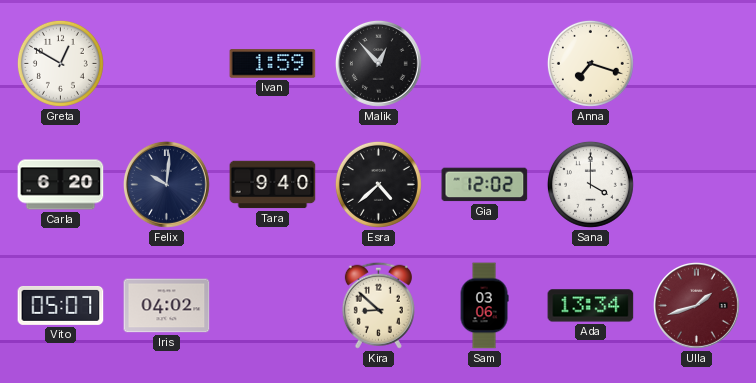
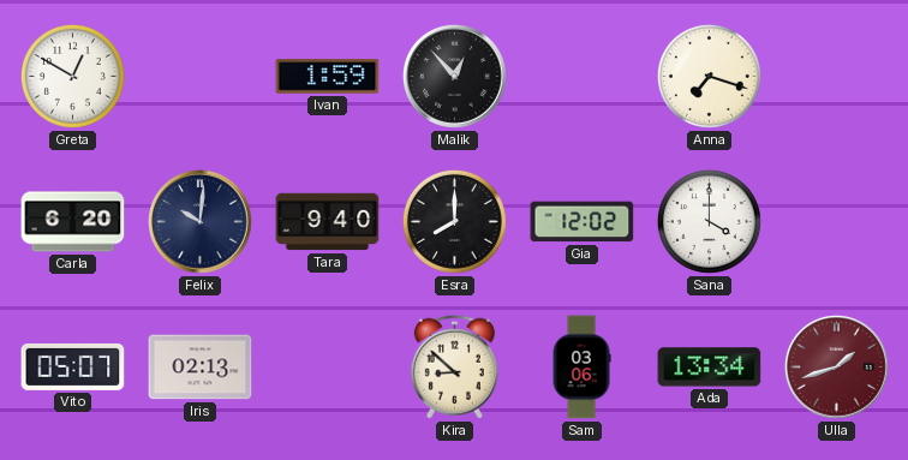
Esra: 4:38 -> 8:00
Iris: 04:02 -> 02:13
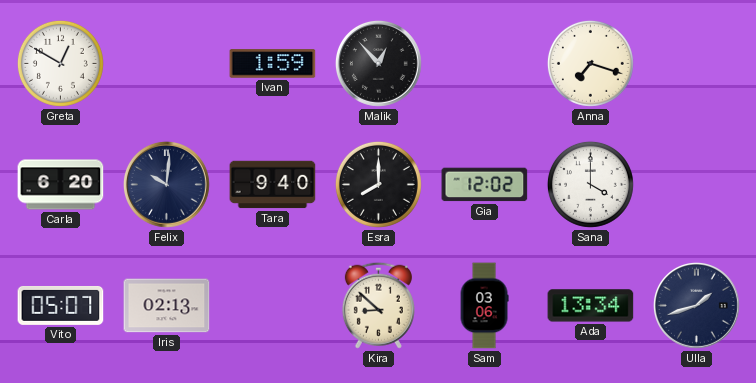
Ulla dial: burgundy -> navy
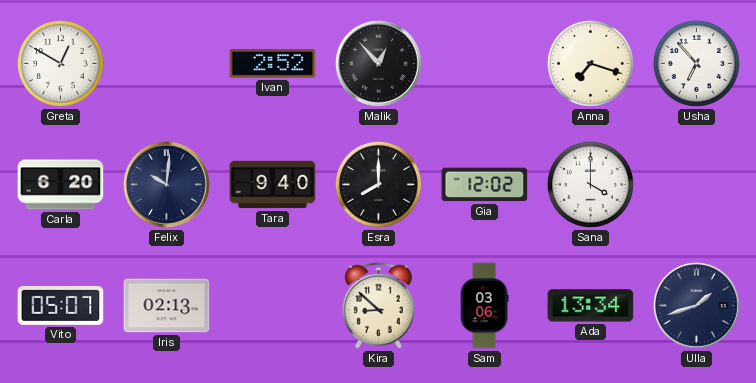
Ivan: 1:59 -> 2:52
Usha: none -> 6:53
